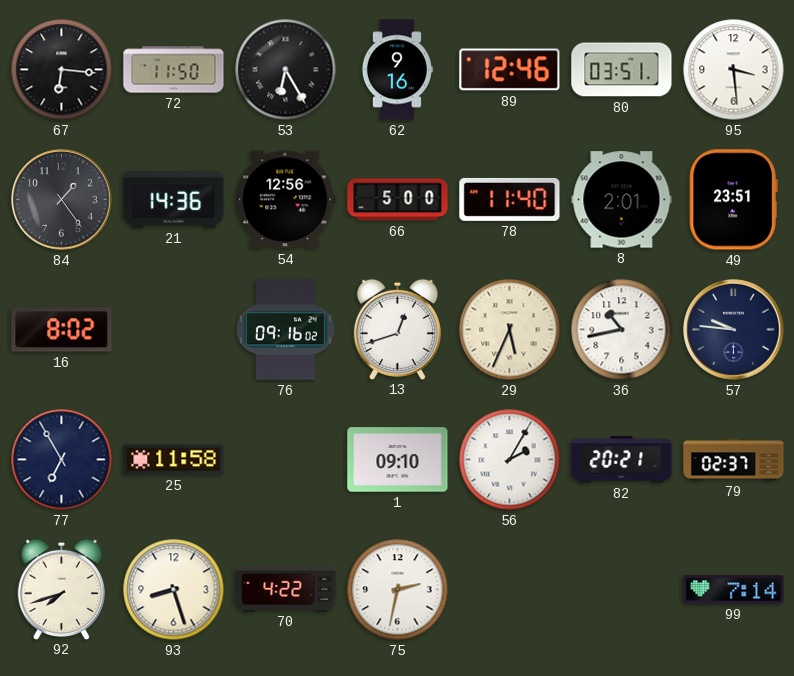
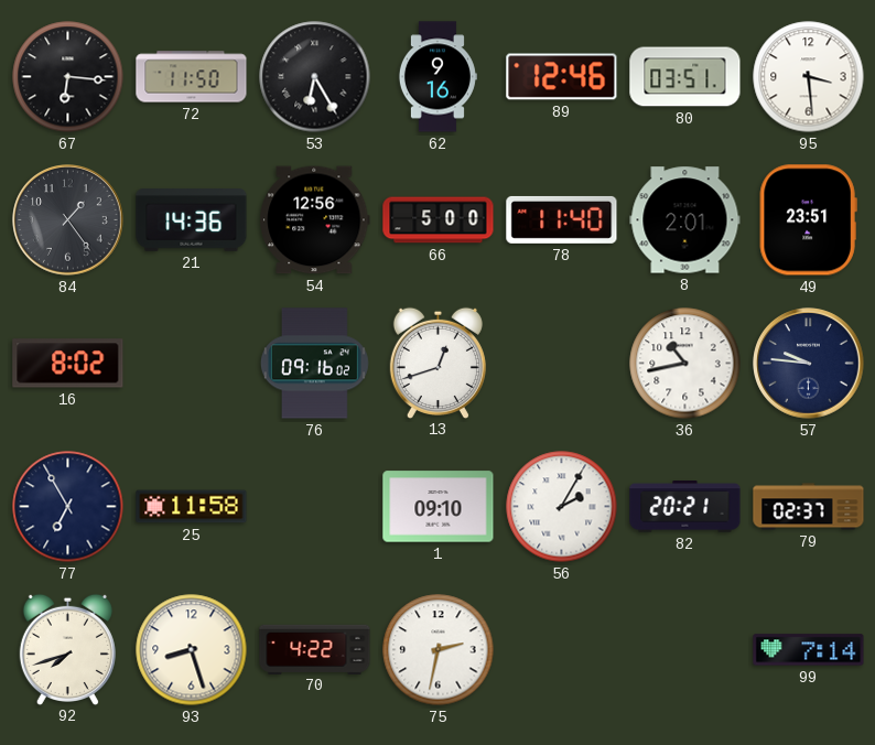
29: 5:34 -> none
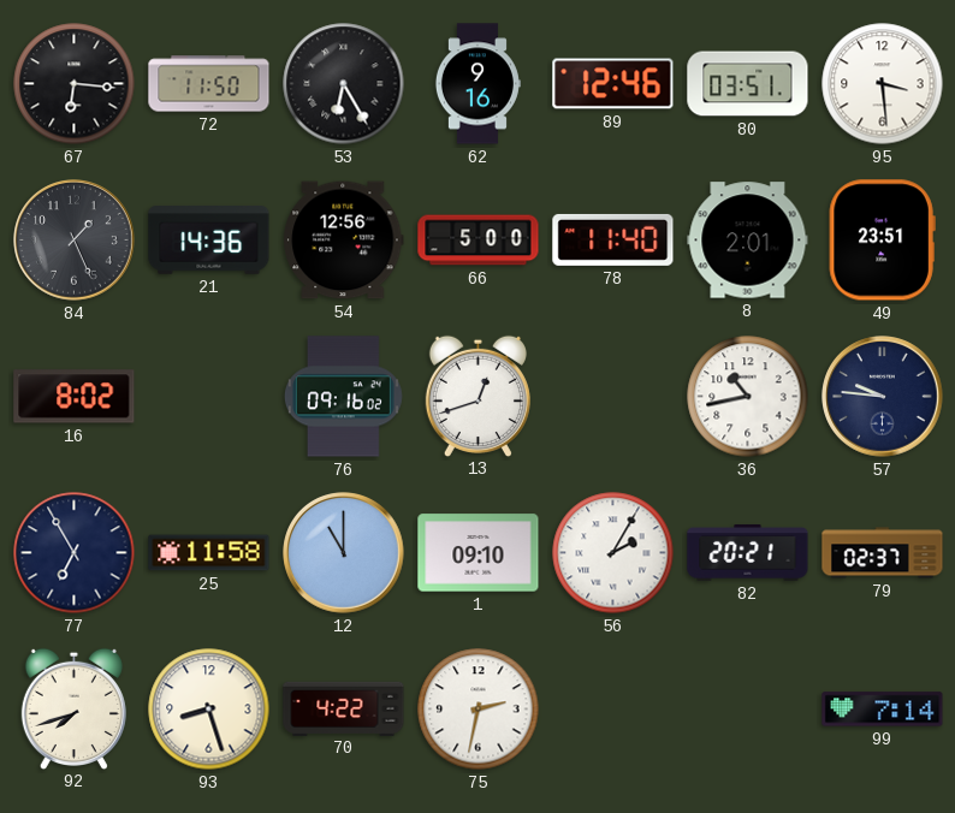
84: 1:24 -> 1:26
12: none -> 11:00
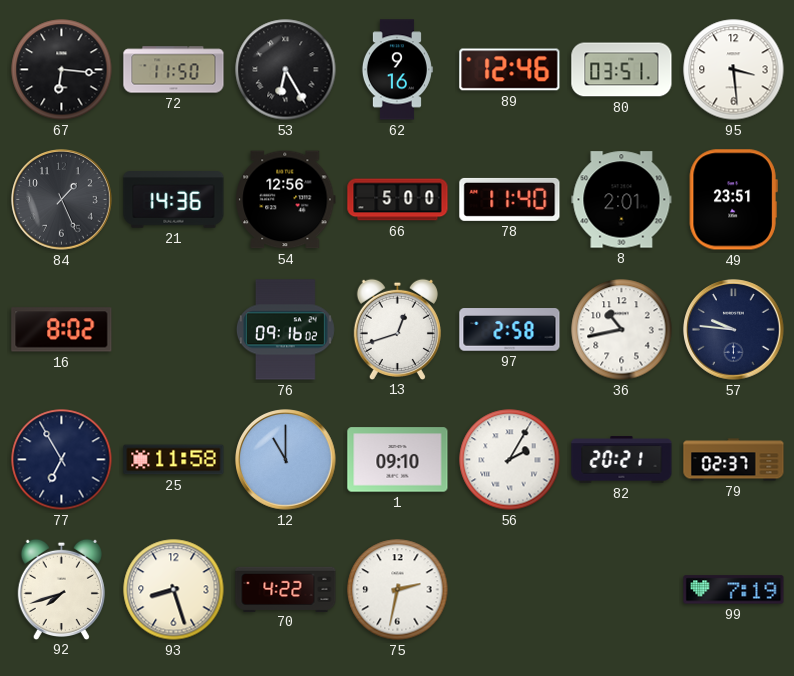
97: none -> 2:58
99: 7:14 -> 7:19
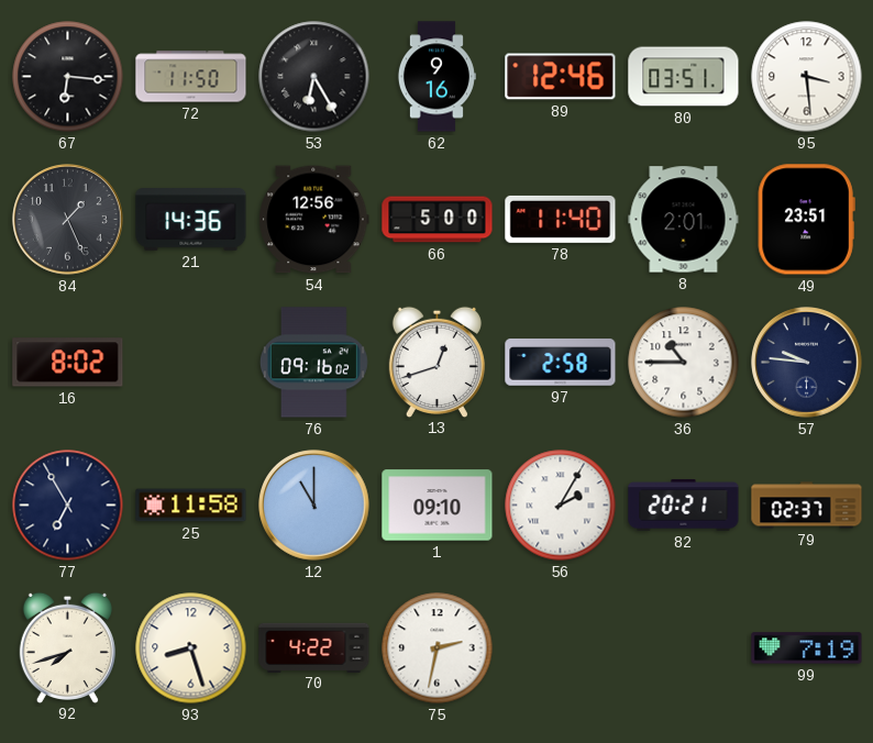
36: 10:43 -> 10:45
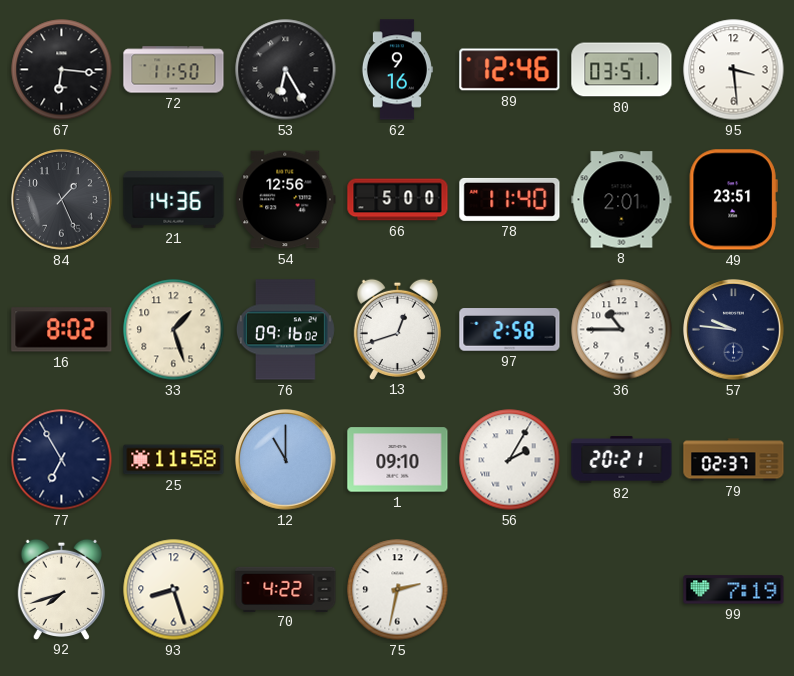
33: none -> 1:27
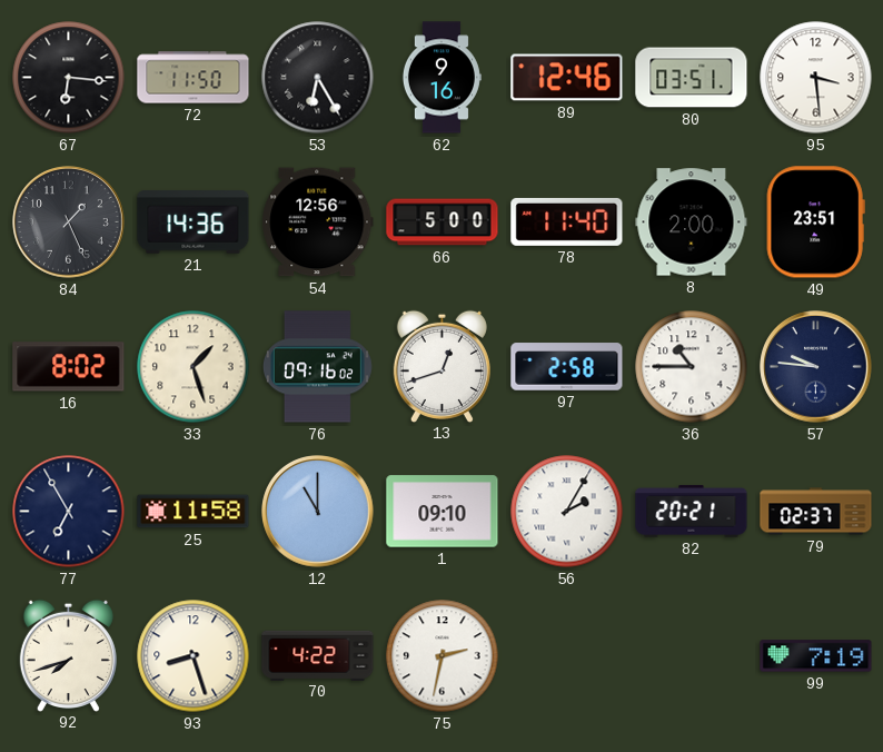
8: 2:01 -> 2:00
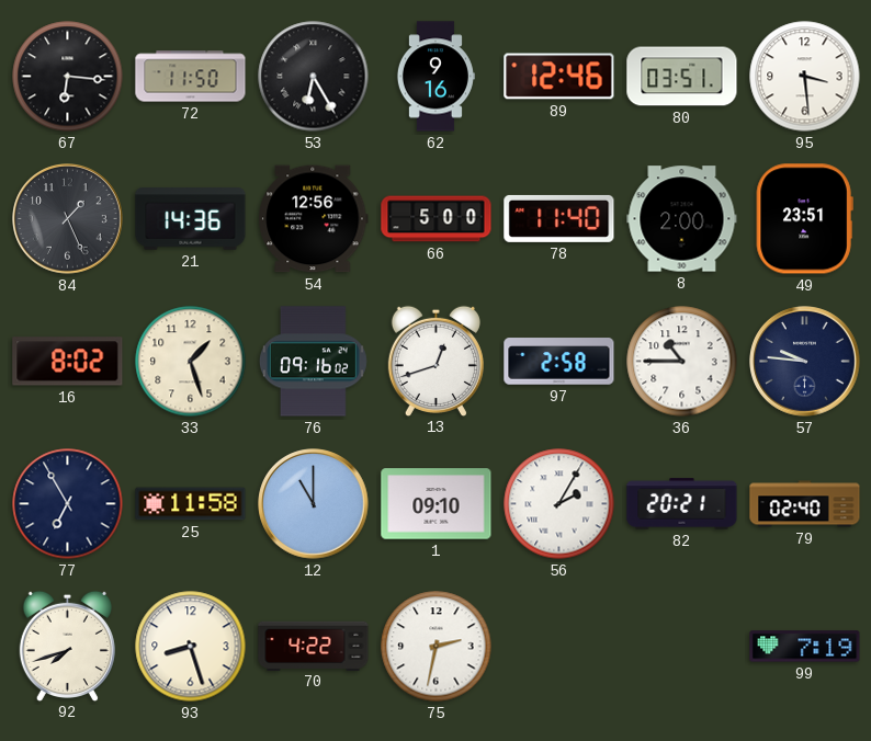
79: 02:37 -> 02:40
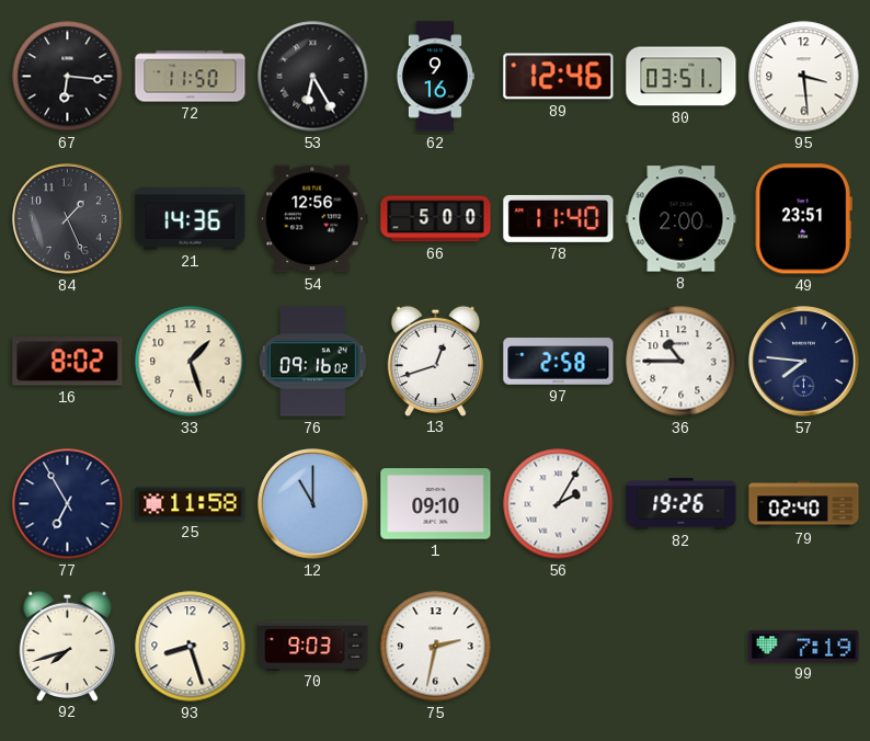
57: 9:46 -> 7:46
82: 20:21 -> 19:26
70: 4:22 -> 9:03
